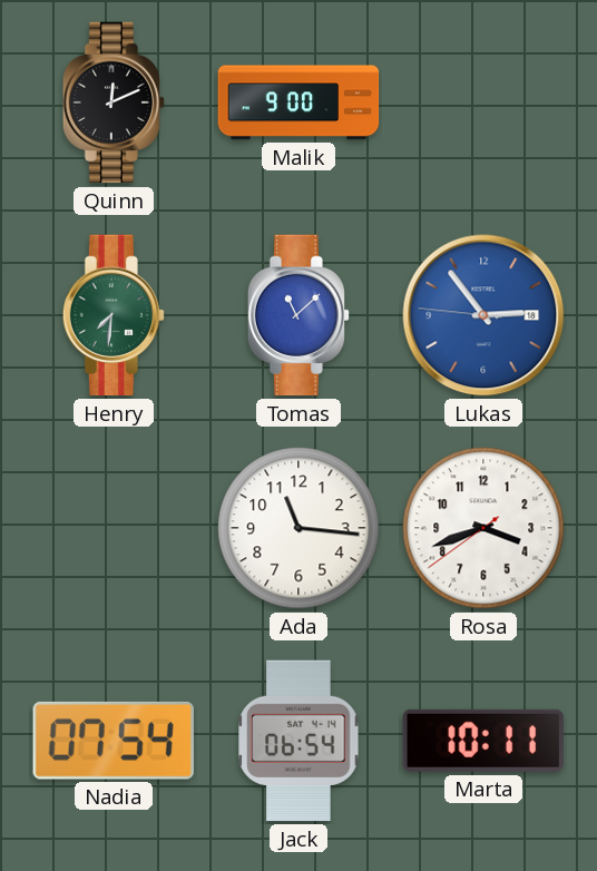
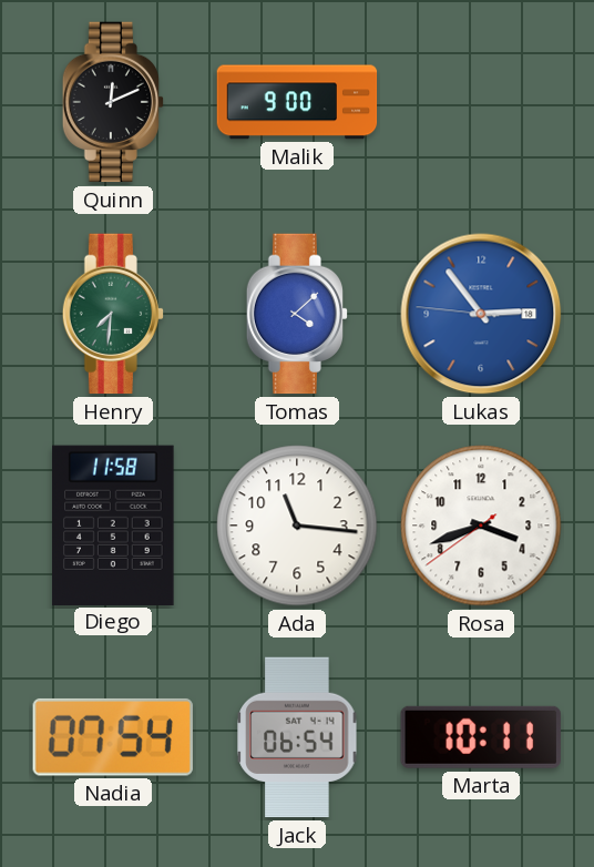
Tomas: 11:08 -> 4:08
Diego: none -> 11:58
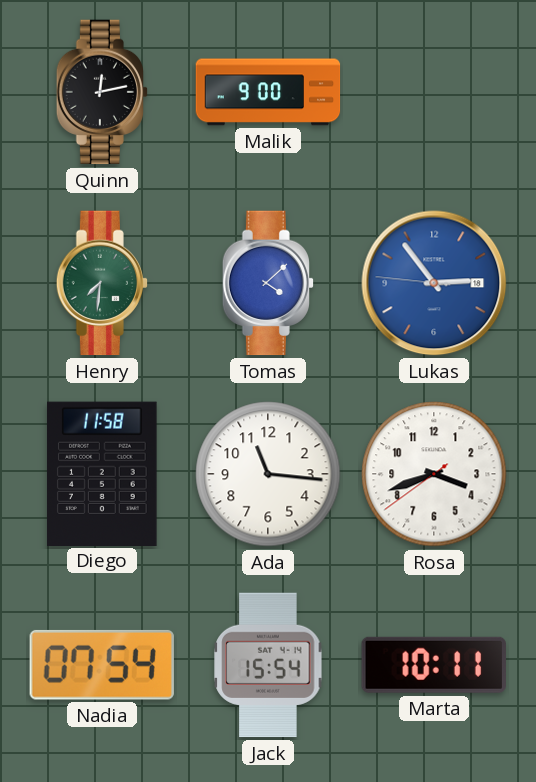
Quinn: 12:11 -> 12:13
Jack: 06:54 -> 15:54
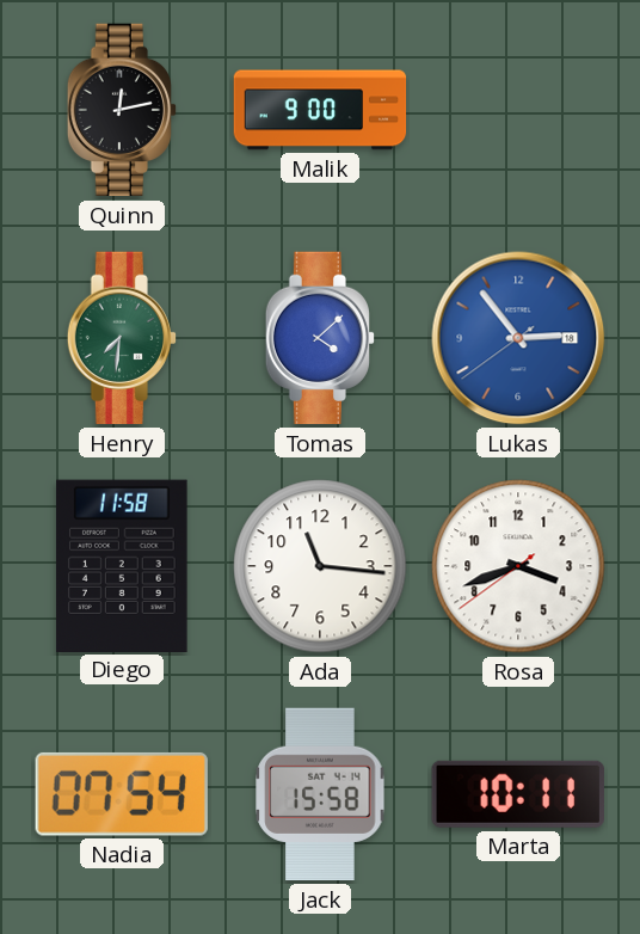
Lukas: 2:53:46 -> 2:53:39
Jack: 15:54 -> 15:58
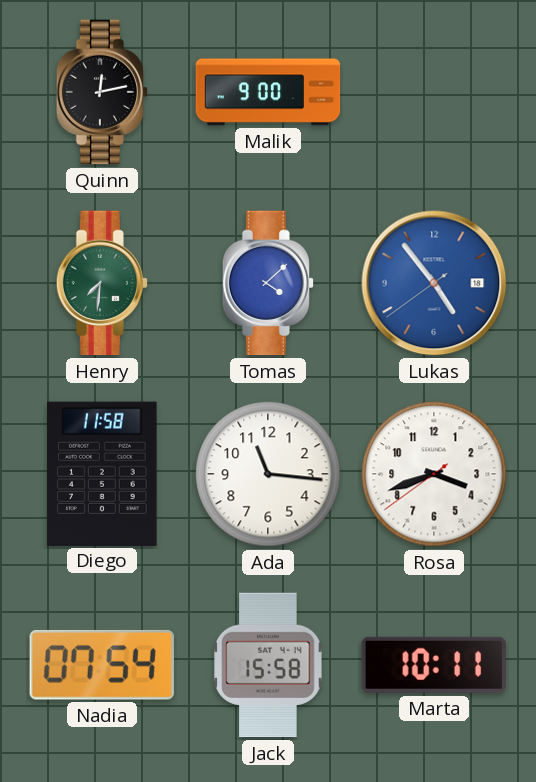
Lukas: 2:53 -> 4:53
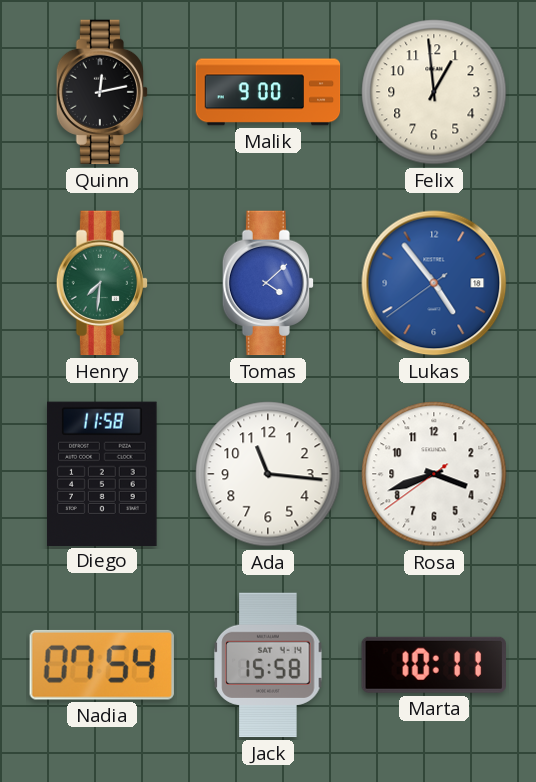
Felix: none -> 12:59
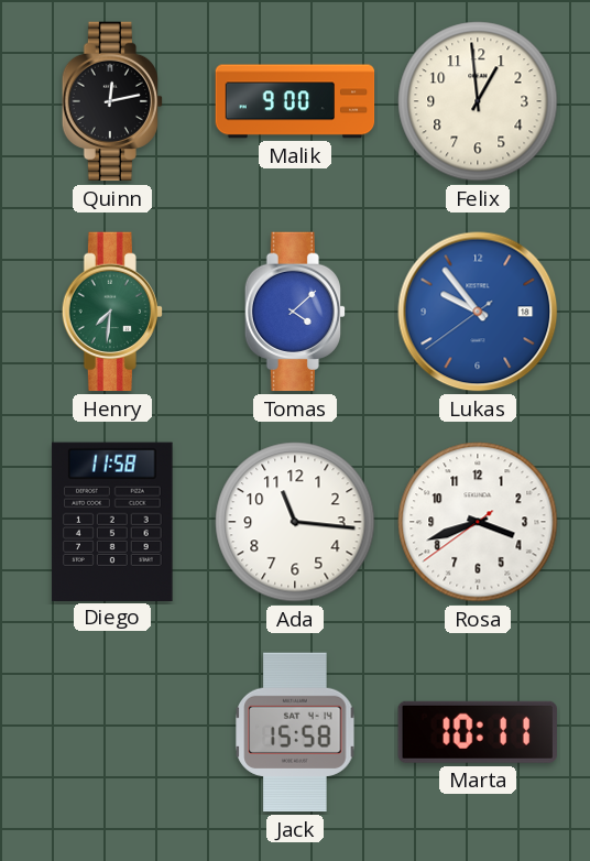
Lukas: 4:53 -> 9:53
Nadia: 07:54 -> none
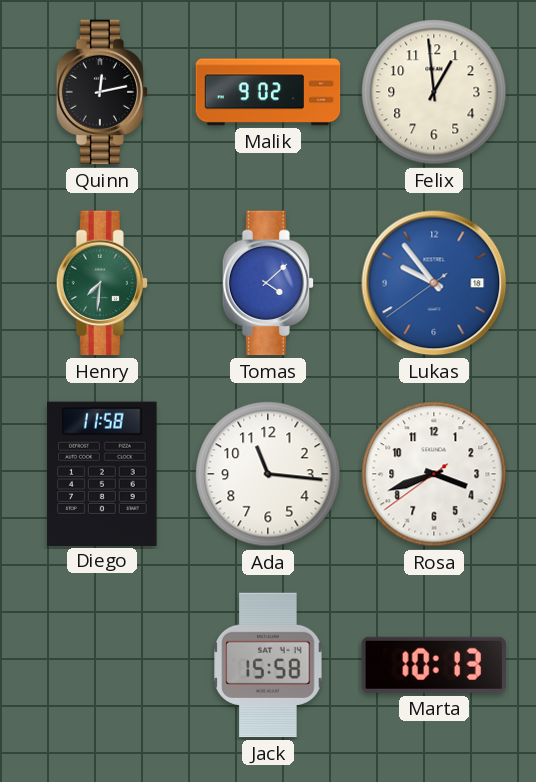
Malik: 9:00 -> 9:02
Marta: 10:11 -> 10:13
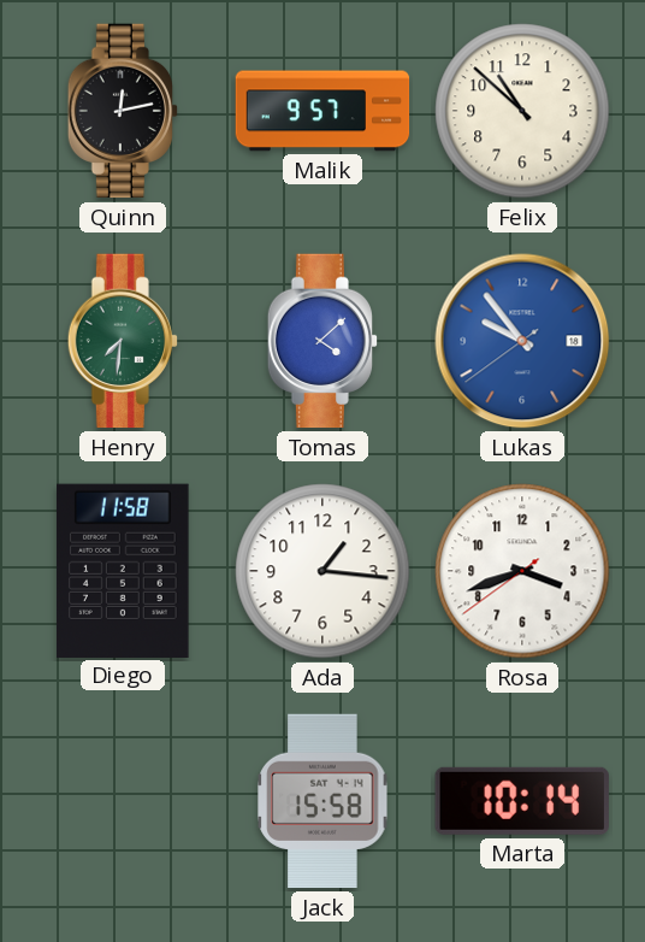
Malik: 9:02 -> 9:57
Felix: 12:59 -> 10:52
Ada: 11:16 -> 1:16
Marta: 10:13 -> 10:14
